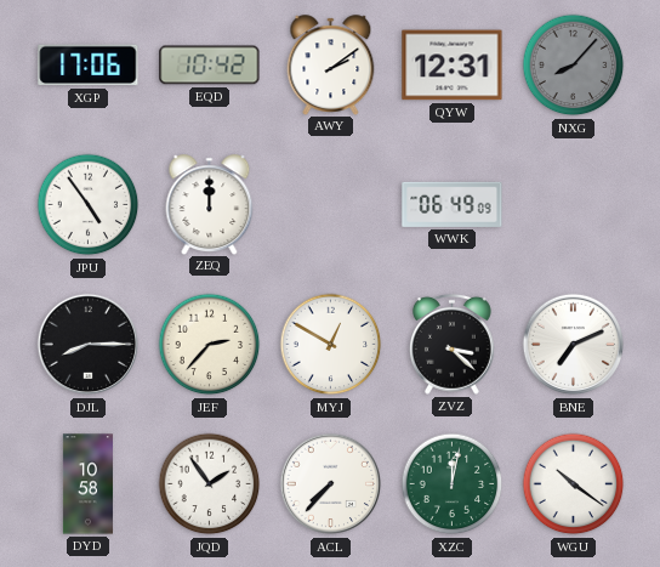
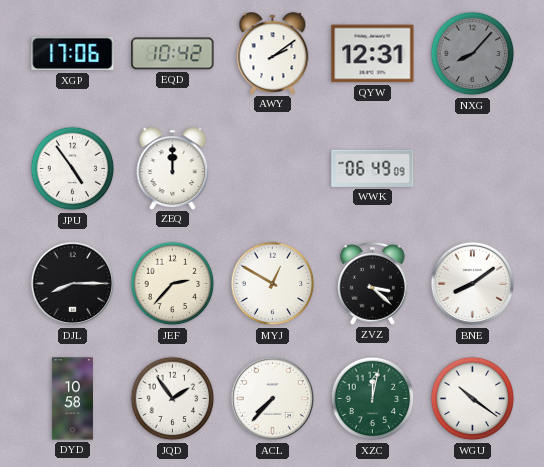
BNE: 7:11 -> 8:09
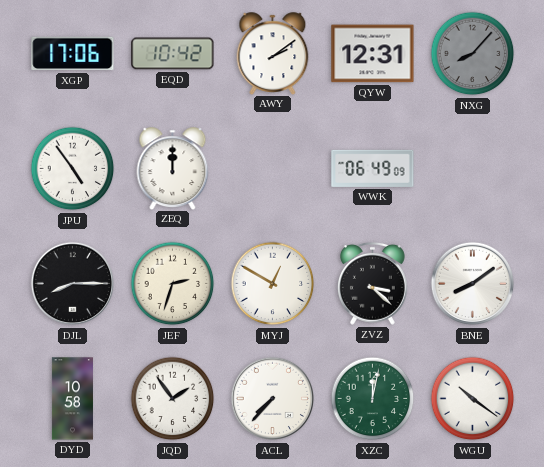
JEF: 2:37 -> 2:33
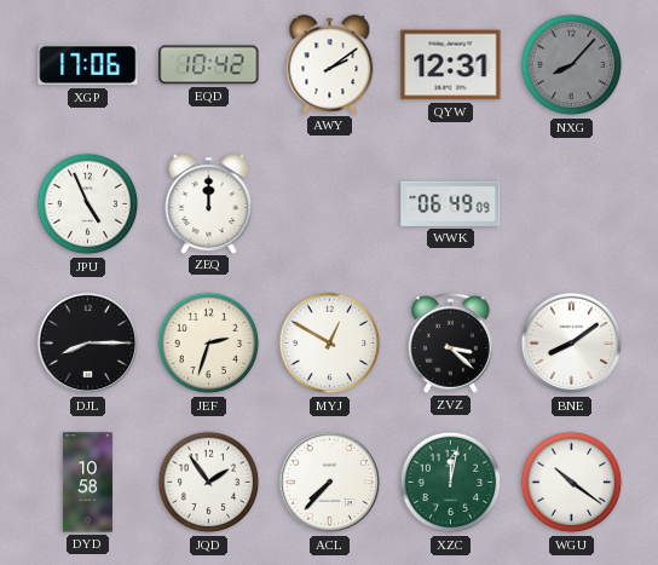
JPU: 4:54 -> 4:56
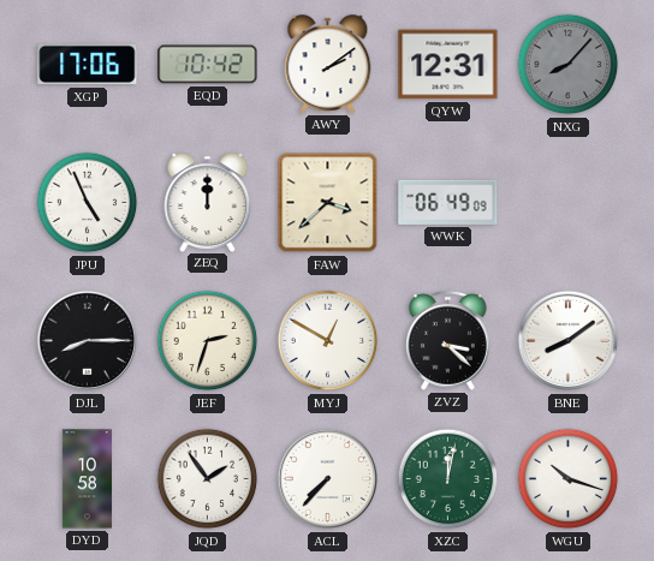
FAW: none -> 3:38
WGU: 10:21 -> 10:18
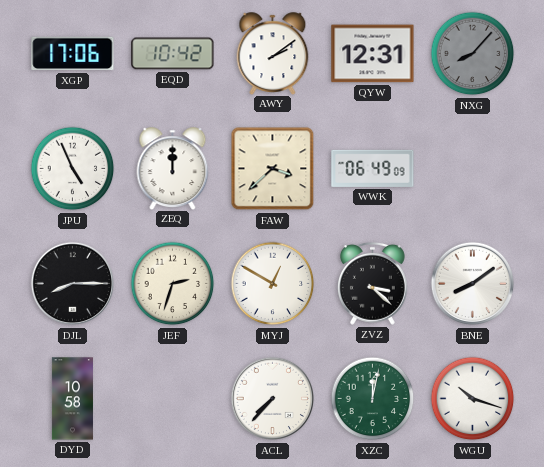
JQD: 1:54 -> none
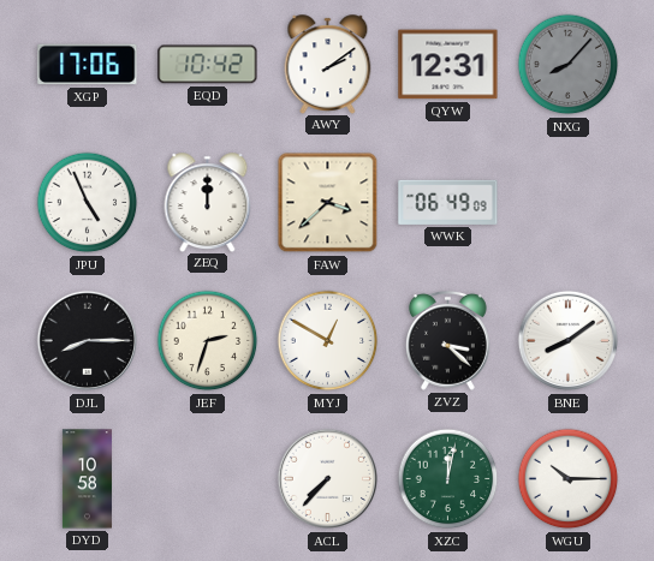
WGU: 10:18 -> 10:15
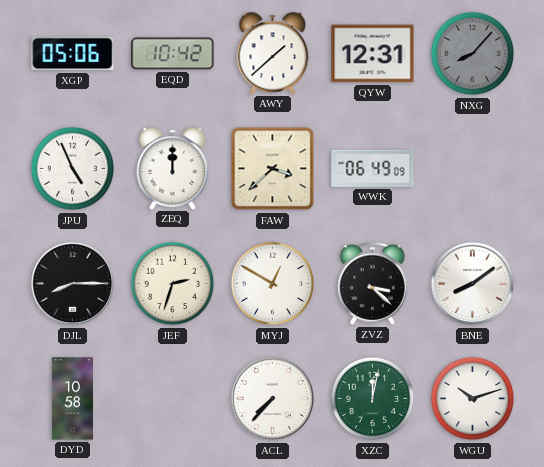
XGP: 17:06 -> 05:06
AWY: 2:09 -> 1:38
WGU: 10:15 -> 10:12
